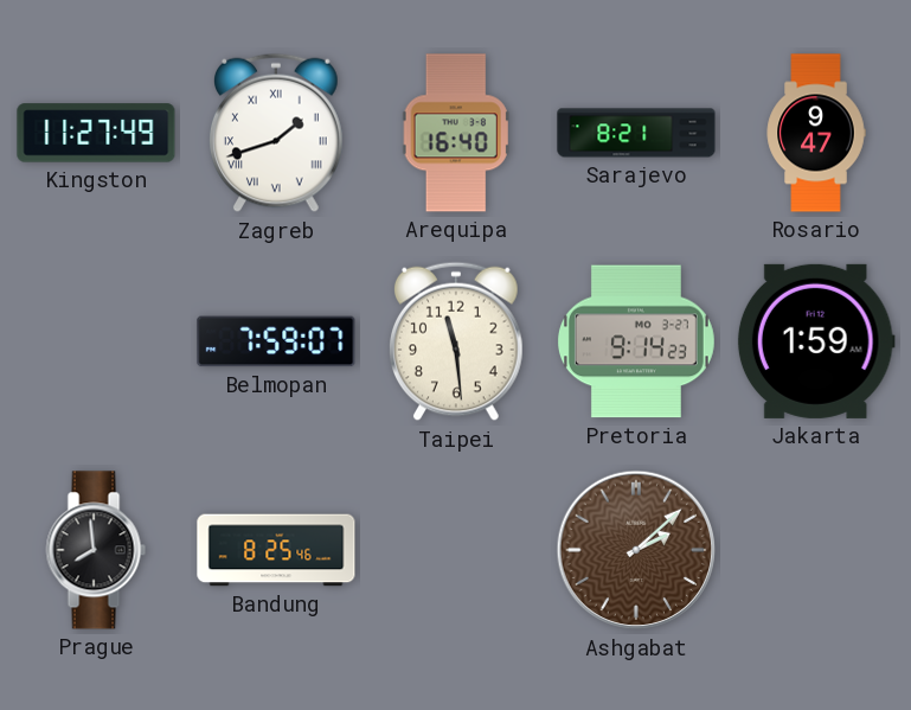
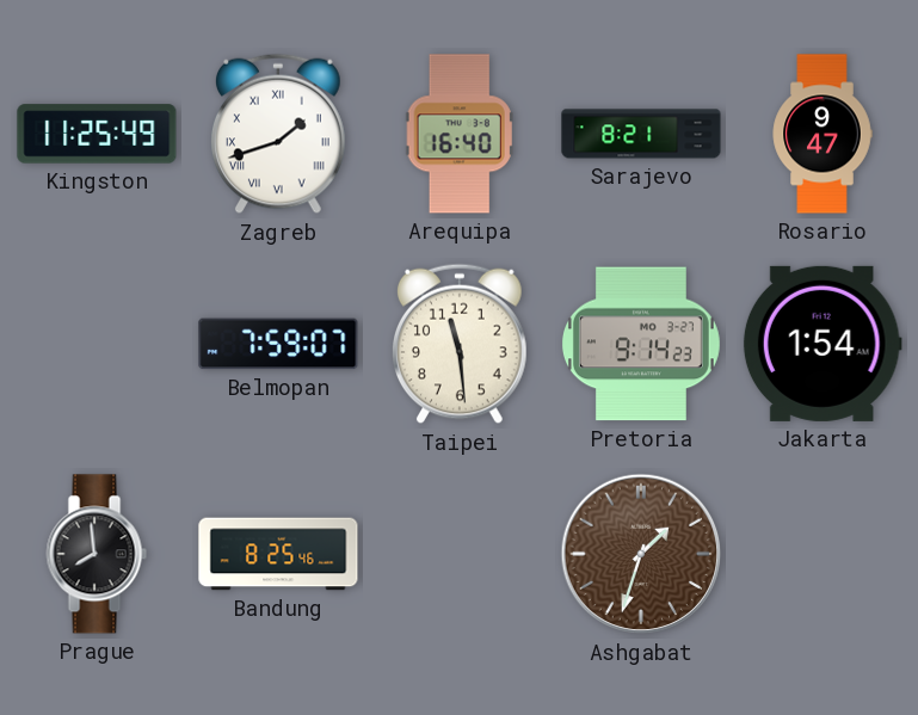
Kingston: 11:27 -> 11:25
Jakarta: 1:59 -> 1:54
Ashgabat: 2:08 -> 1:33
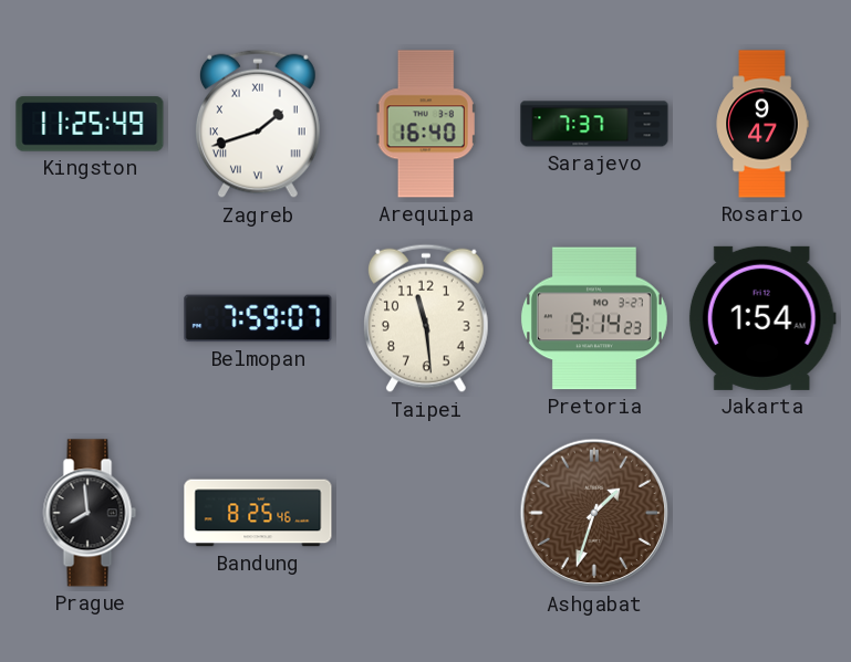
Sarajevo: 8:21 -> 7:37
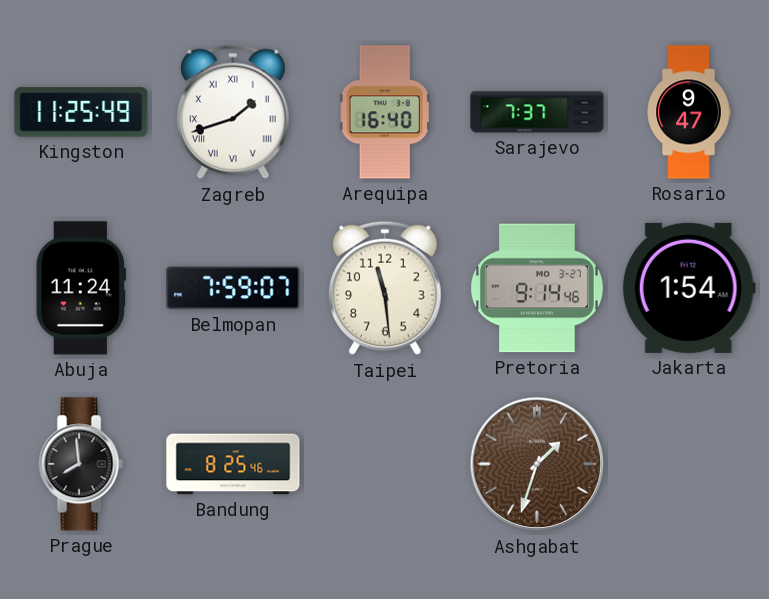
Abuja: none -> 11:24
Pretoria: 9:14:23 -> 9:14:46
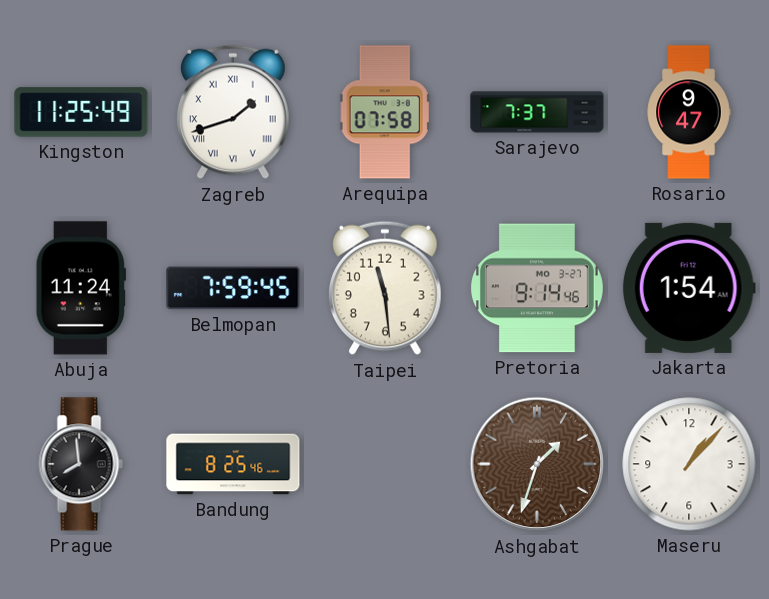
Arequipa: 16:40 -> 07:58
Belmopan: 7:59:07 -> 7:59:45
Maseru: none -> 1:07
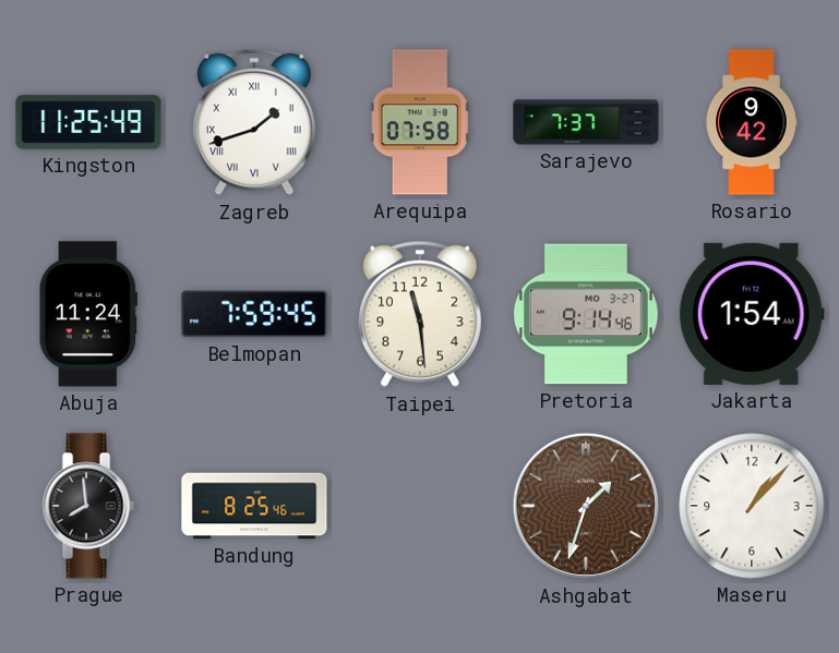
Rosario: 9:47 -> 9:42
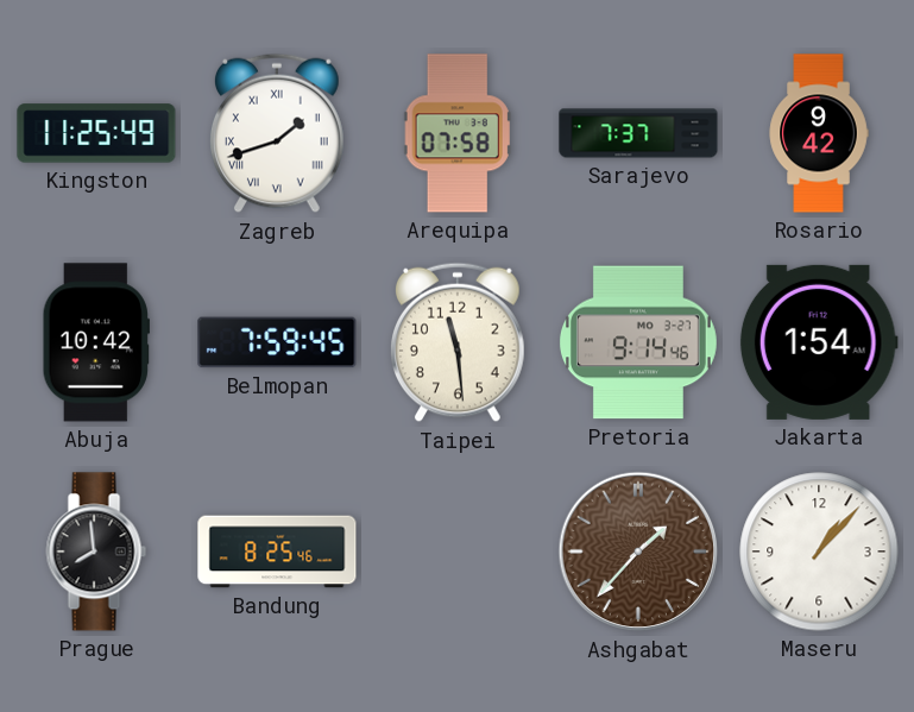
Abuja: 11:24 -> 10:42
Ashgabat: 1:33 -> 1:37
